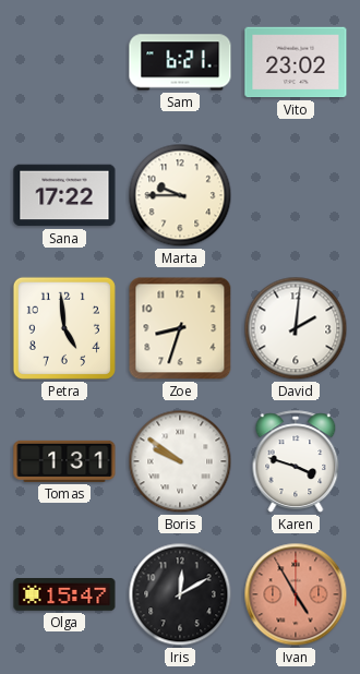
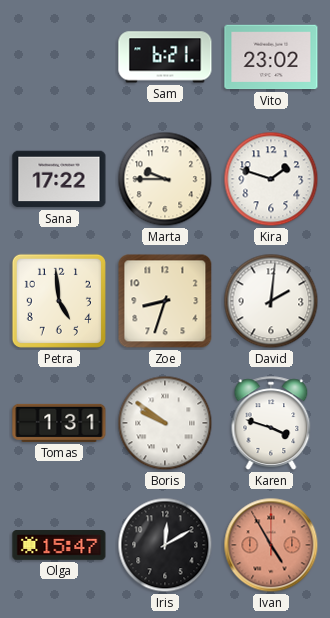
Kira: none -> 1:48
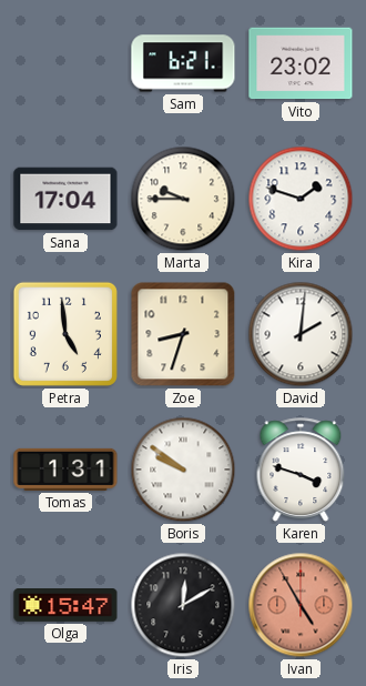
Sana: 17:22 -> 17:04
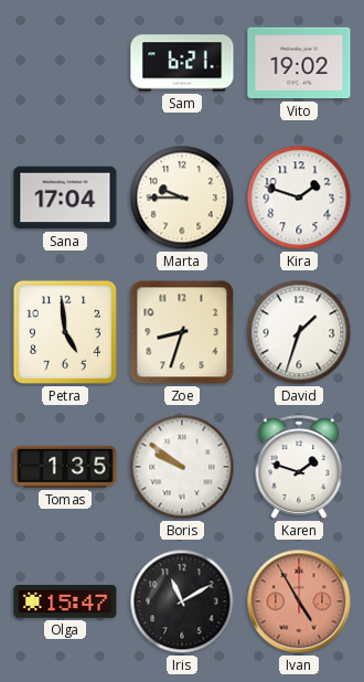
Vito: 23:02 -> 19:02
David: 2:01 -> 1:33
Tomas: 1:31 -> 1:35
Karen: 3:48 -> 1:48
Iris: 12:10 -> 11:10
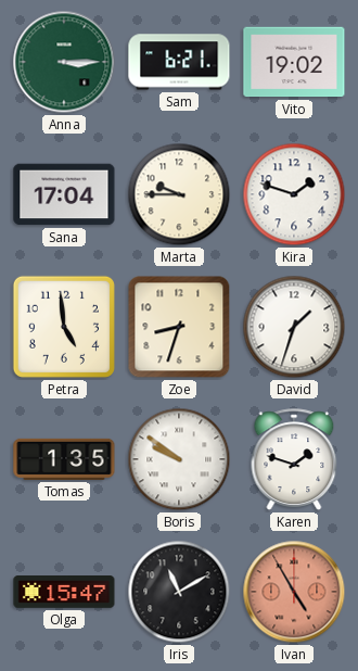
Anna: none -> 3:15
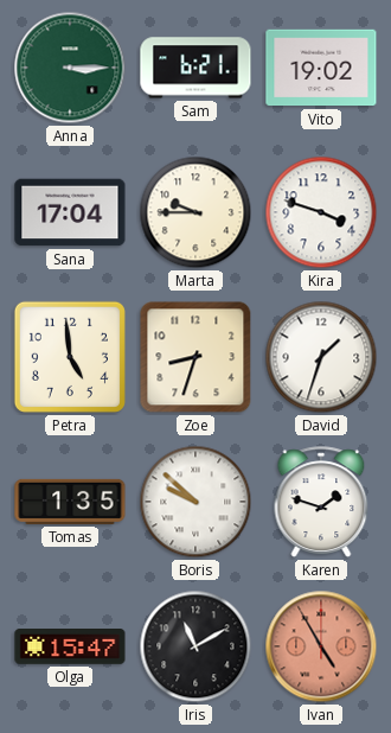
Kira: 1:48 -> 3:48
Boris: 9:51 -> 9:52
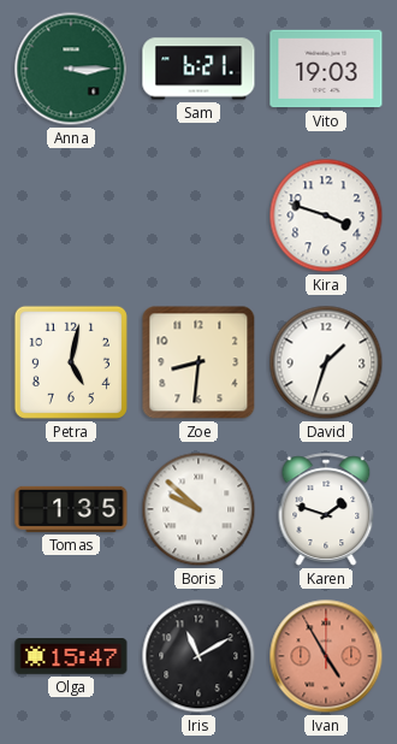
Vito: 19:02 -> 19:03
Sana: 17:04 -> none
Marta: 9:45 -> none
Petra: 4:59 -> 5:02
Zoe: 8:33 -> 8:31
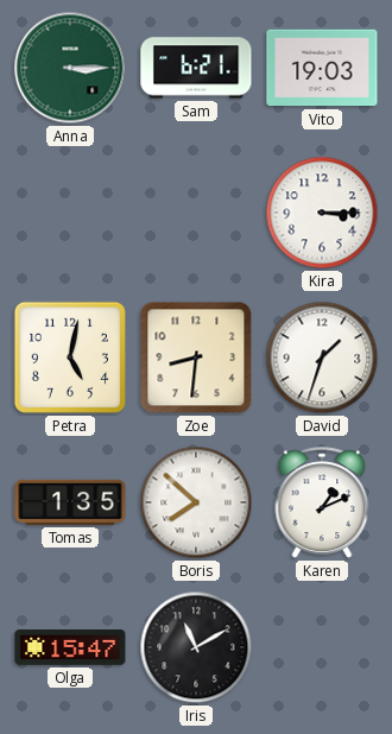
Kira: 3:48 -> 3:15
Boris: 9:52 -> 7:52
Karen: 1:48 -> 1:11
Ivan: 4:55 -> none
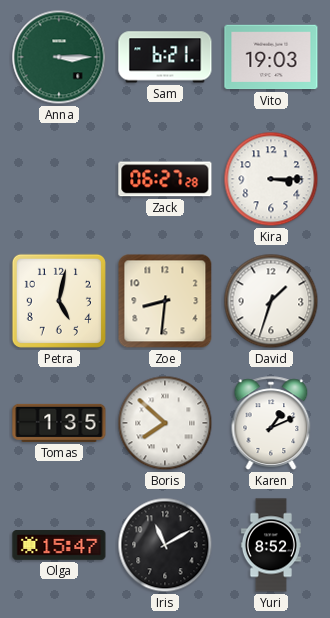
Zack: none -> 06:27
Yuri: none -> 8:52
